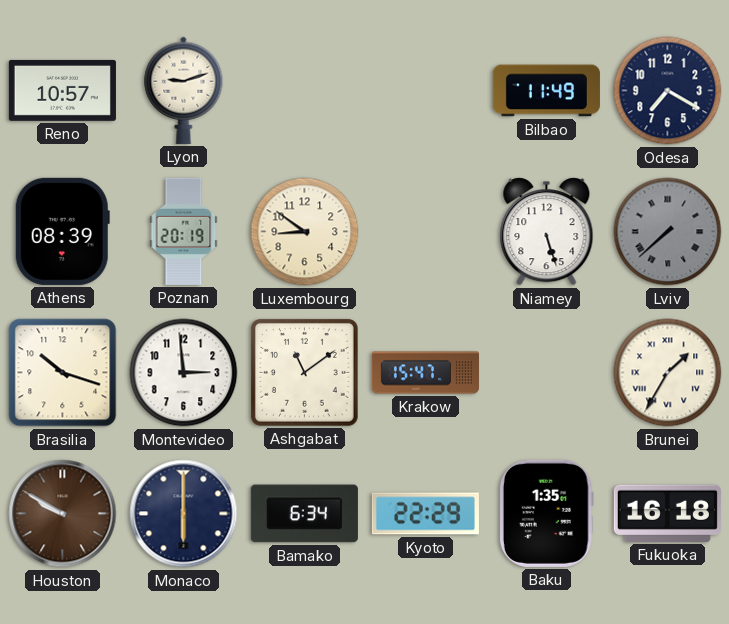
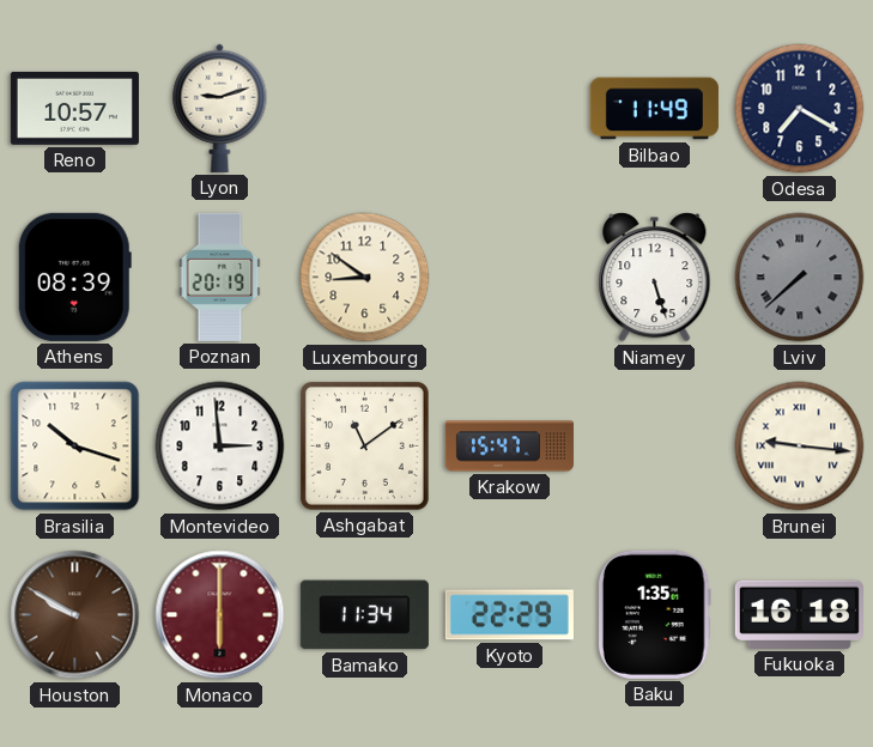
Brunei: 1:35 -> 9:16
Monaco dial: navy -> burgundy
Bamako: 6:34 -> 11:34
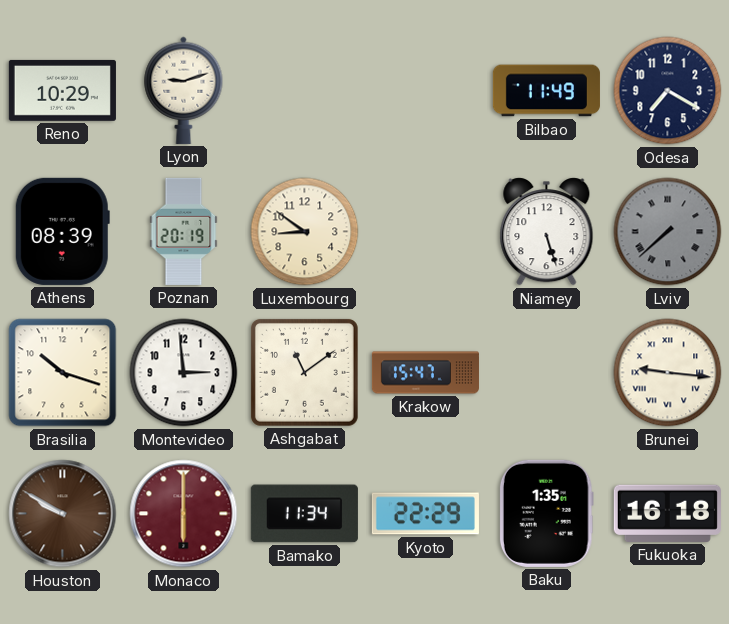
Reno: 10:57 -> 10:29
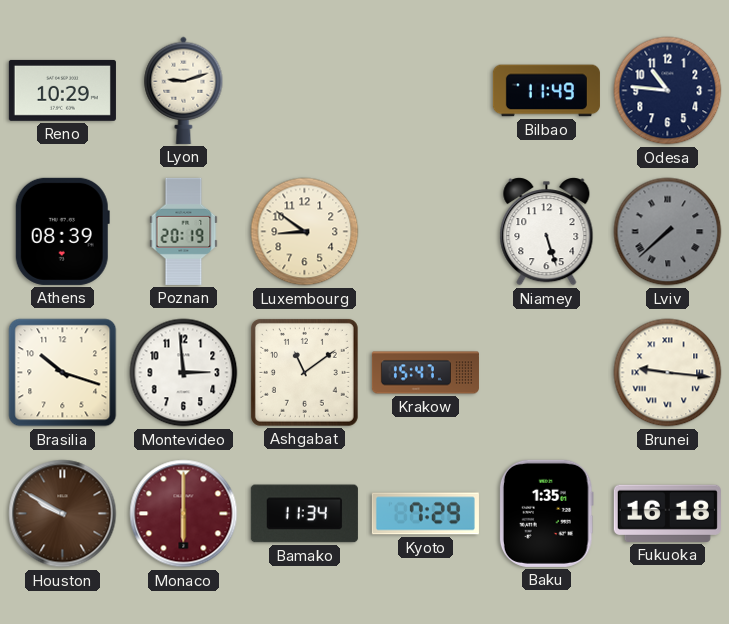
Odesa: 7:20 -> 10:46
Kyoto: 22:29 -> 7:29
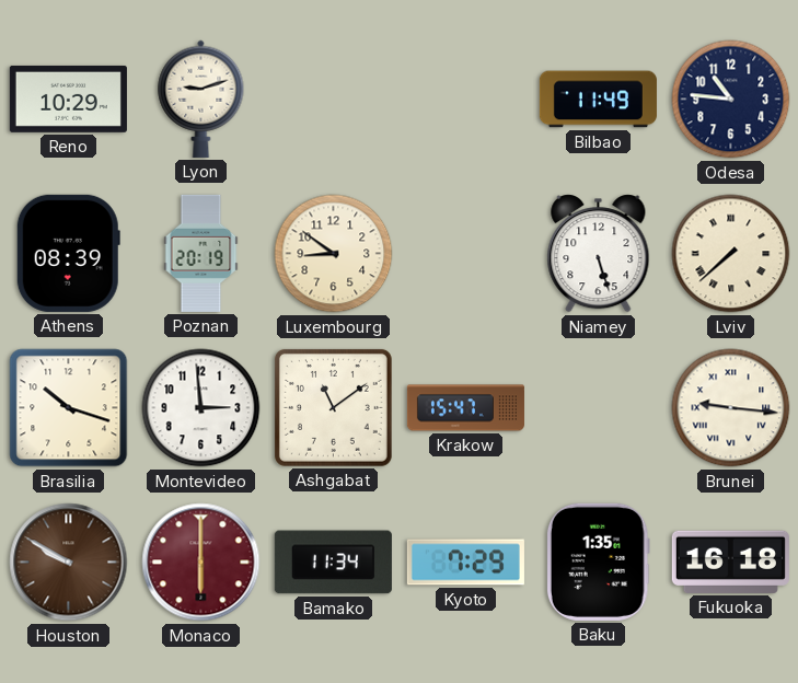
Lviv dial: grey -> cream
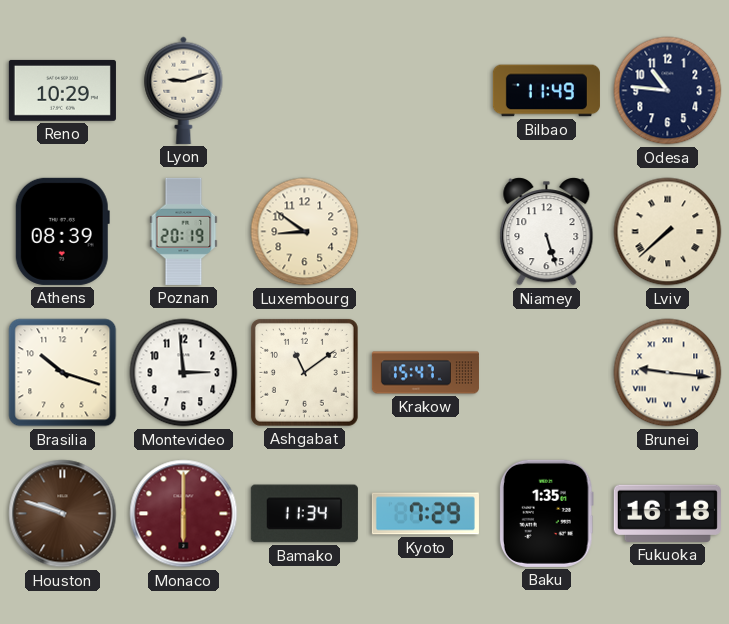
Houston: 9:50 -> 9:48
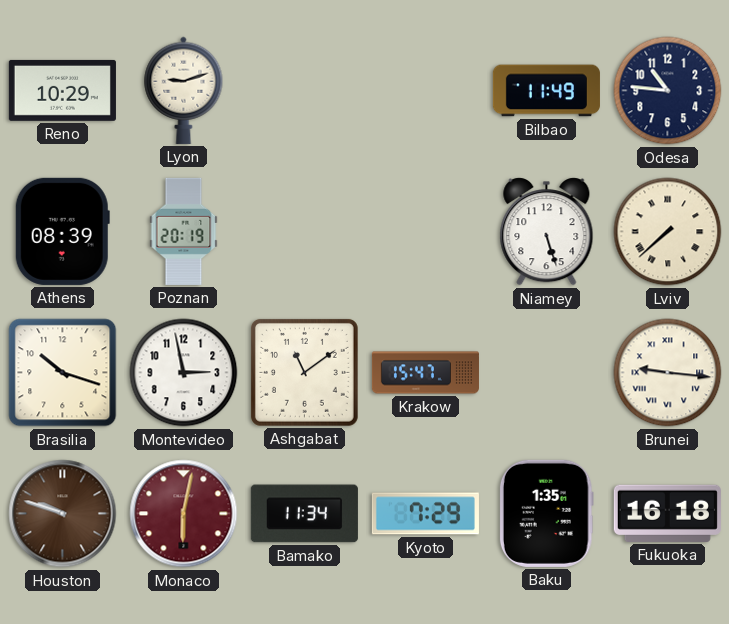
Luxembourg: 8:51 -> none
Montevideo: 2:59 -> 2:58
Monaco: 6:00 -> 6:02
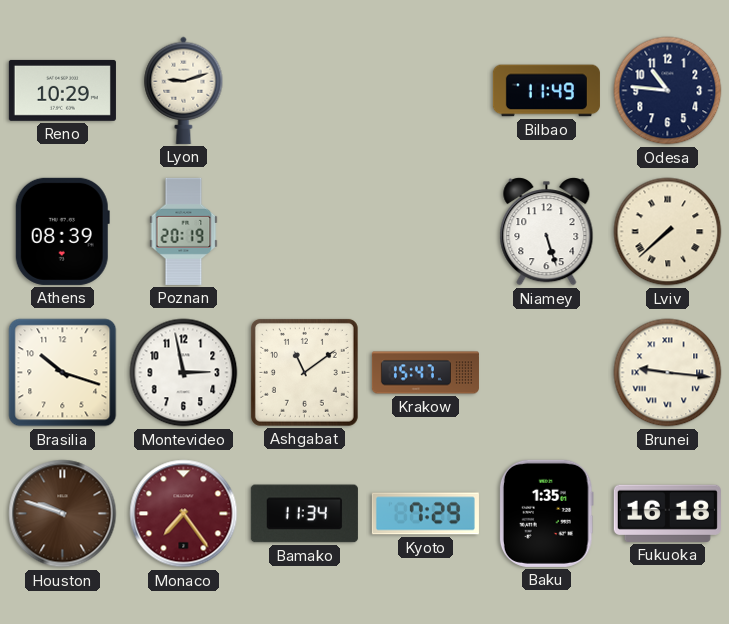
Monaco: 6:02 -> 7:24
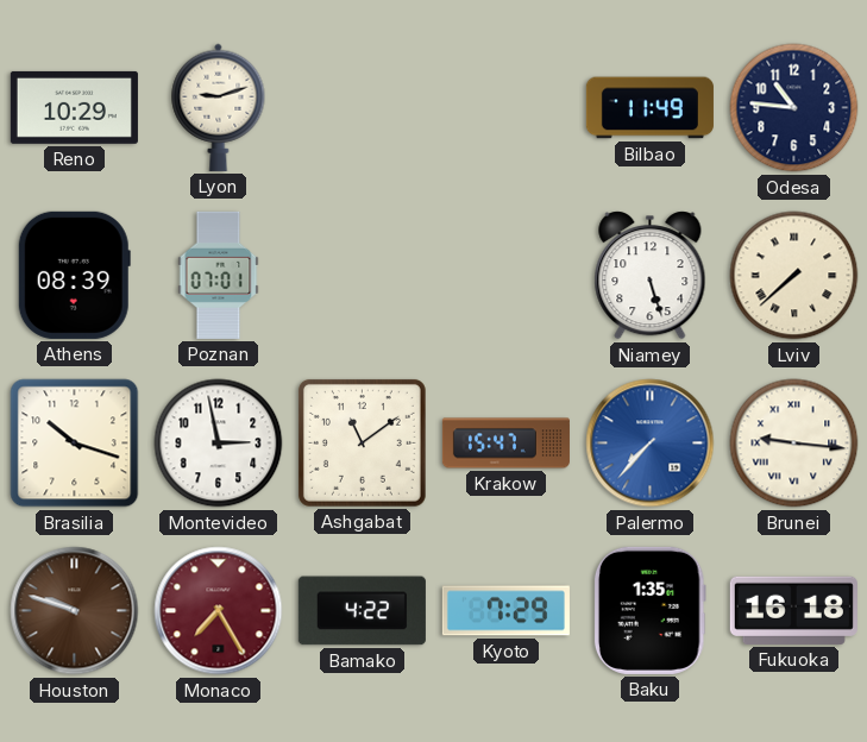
Poznan: 20:19 -> 07:01
Palermo: none -> 7:37
Monaco: 7:24 -> 7:25
Bamako: 11:34 -> 4:22
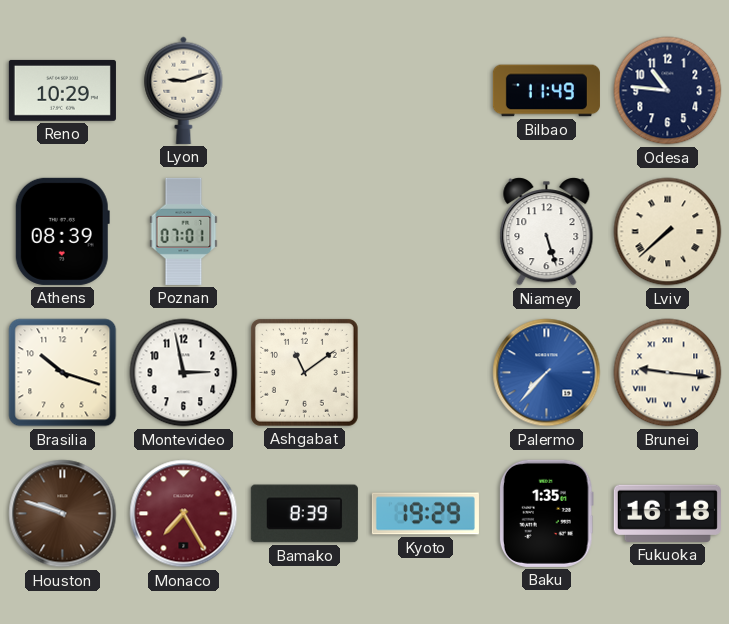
Krakow: 15:47 -> none
Bamako: 4:22 -> 8:39
Kyoto: 7:29 -> 19:29
